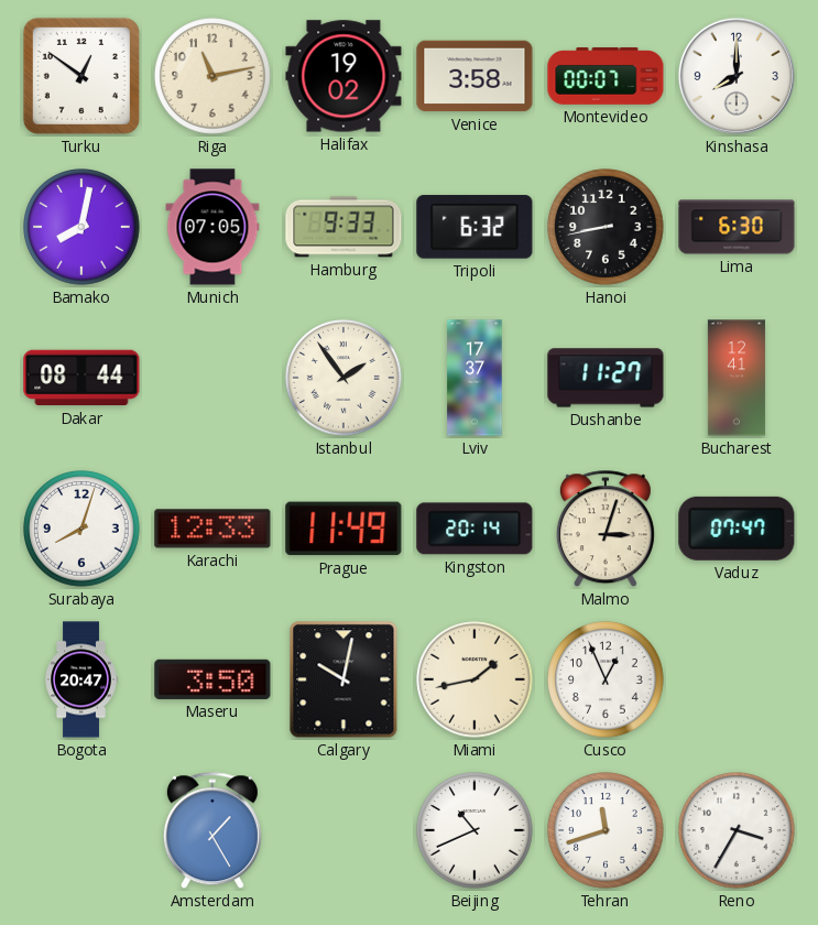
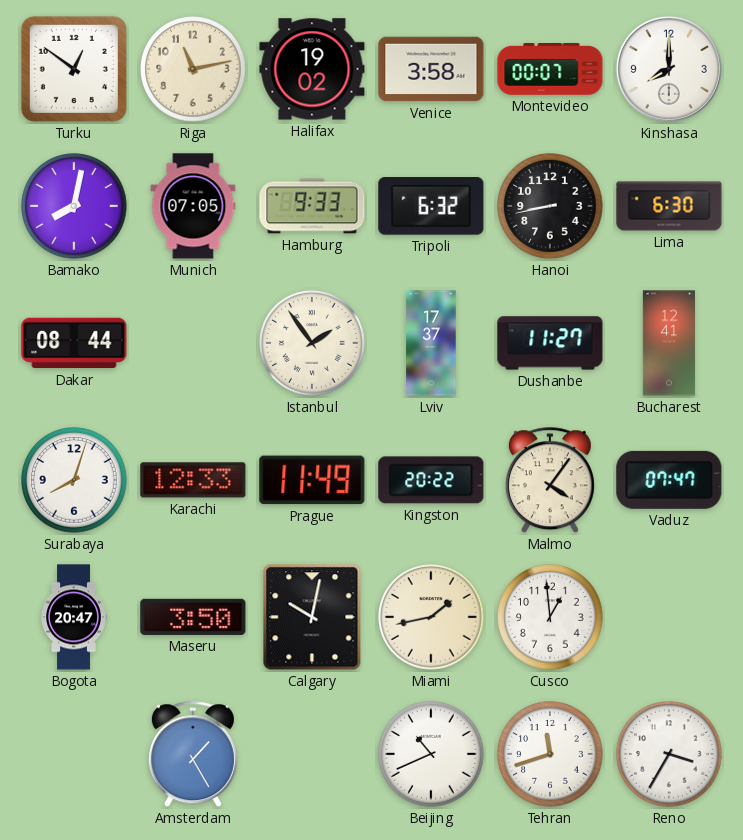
Kingston: 20:14 -> 20:22
Malmo: 3:03 -> 4:06
Cusco: 12:56 -> 12:59
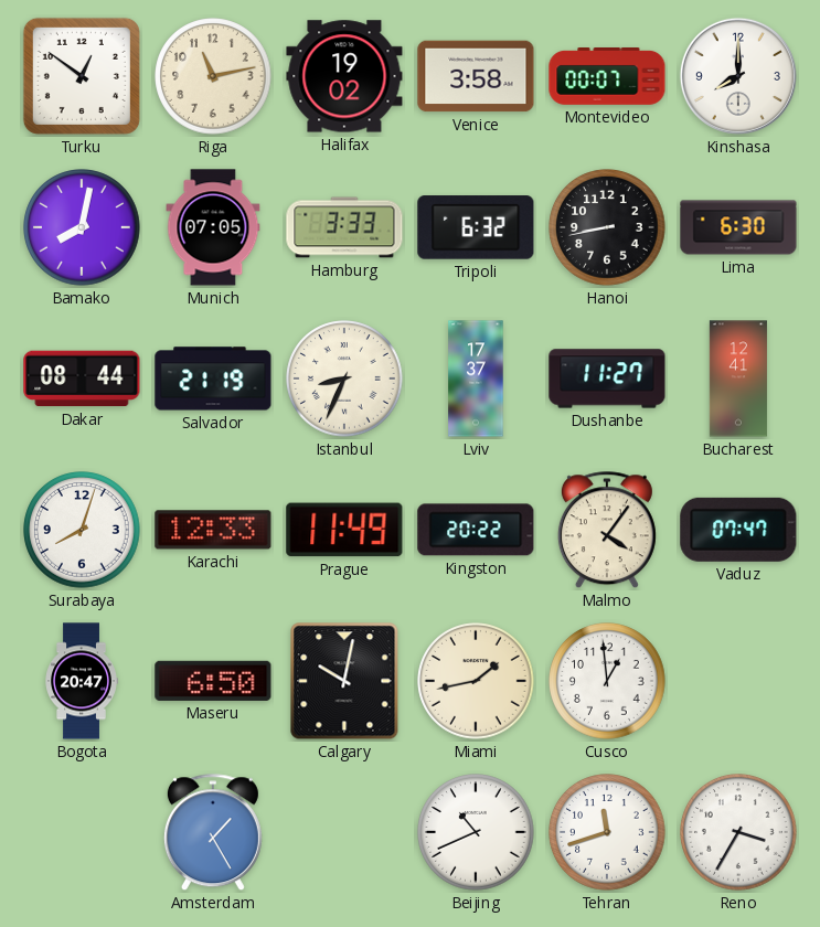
Hamburg: 9:33 -> 3:33
Salvador: none -> 21:19
Istanbul: 1:54 -> 8:34
Maseru: 3:50 -> 6:50
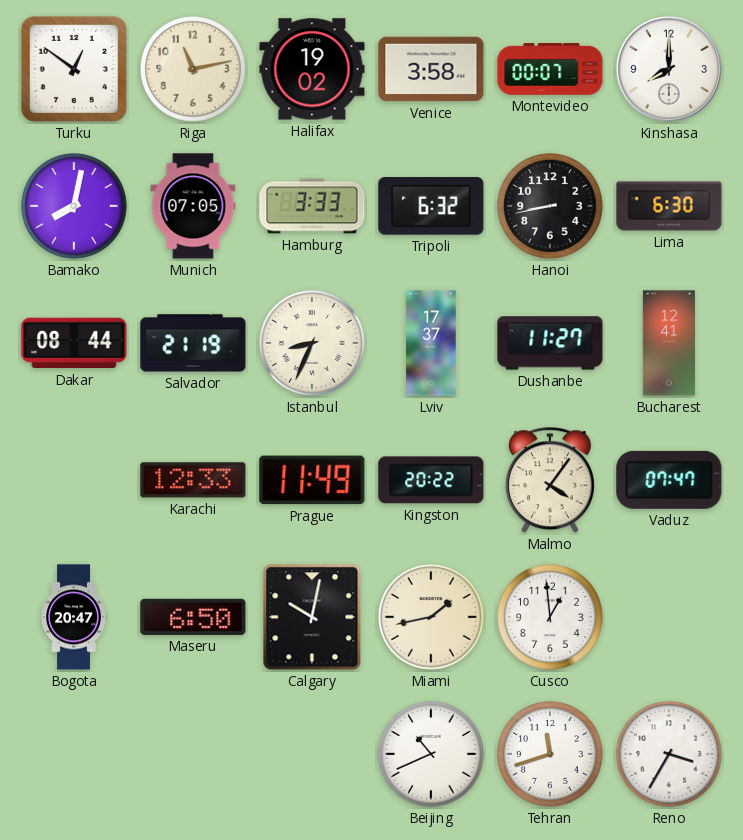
Surabaya: 8:03 -> none
Amsterdam: 1:25 -> none
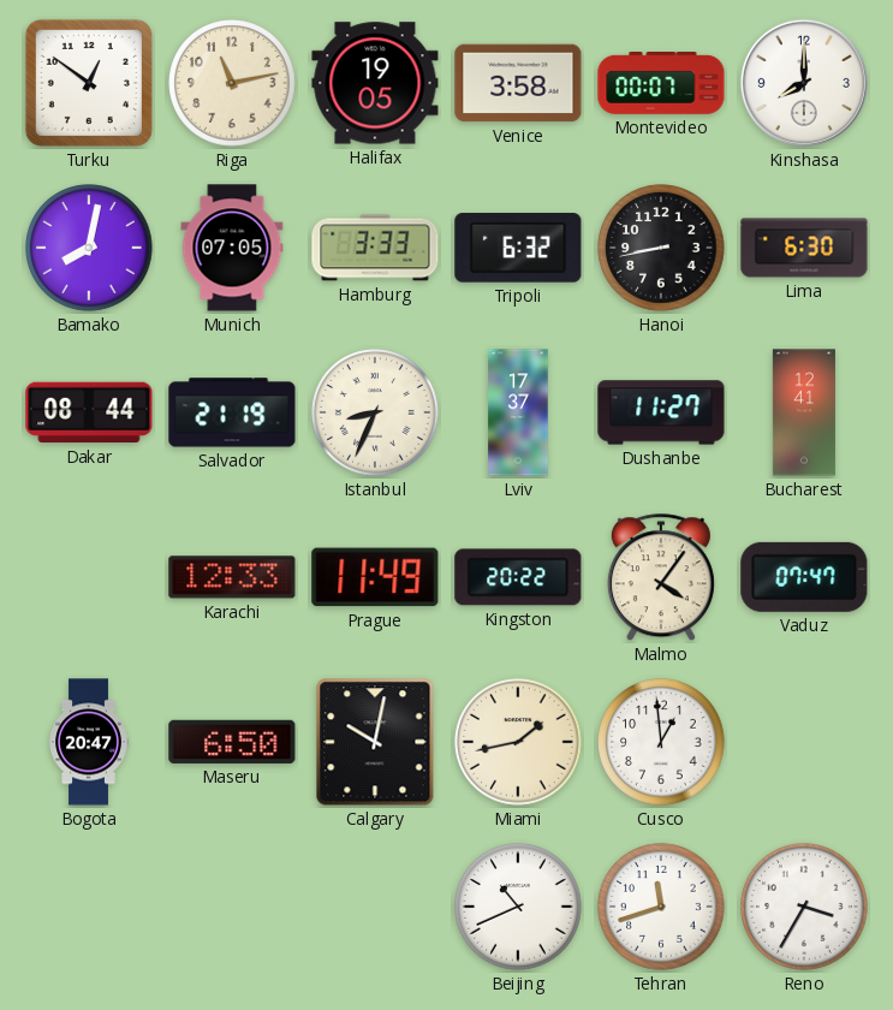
Halifax: 19:02 -> 19:05
